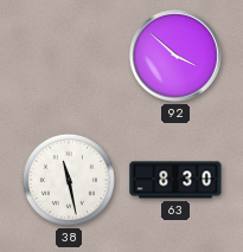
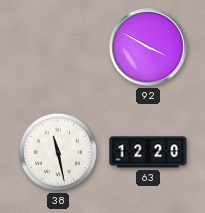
92: 3:52 -> 3:50
63: 8:30 -> 12:20
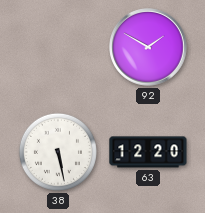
92: 3:50 -> 1:50
38: 11:28 -> 5:28
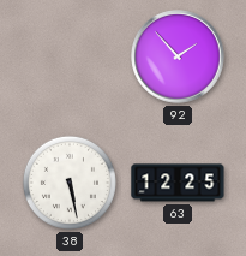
92: 1:50 -> 1:53
63: 12:20 -> 12:25
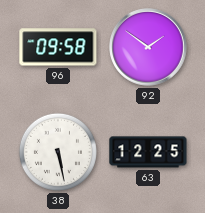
96: none -> 09:58
92: 1:53 -> 1:51
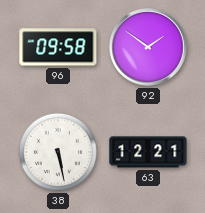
63: 12:25 -> 12:21
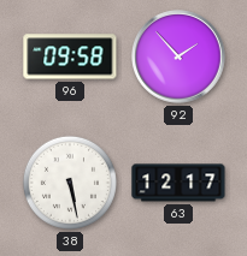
92: 1:51 -> 1:53
63: 12:21 -> 12:17
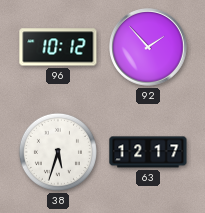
96: 09:58 -> 10:12
38: 5:28 -> 5:33
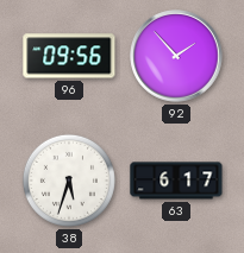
96: 10:12 -> 09:56
63: 12:17 -> 6:17
